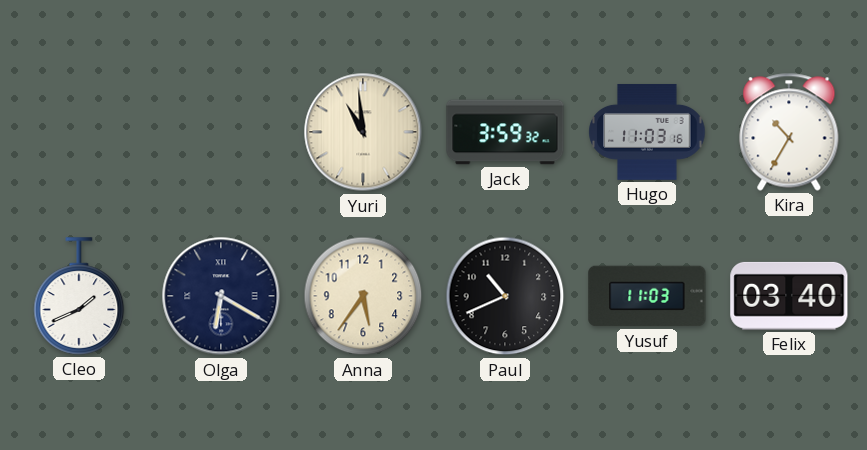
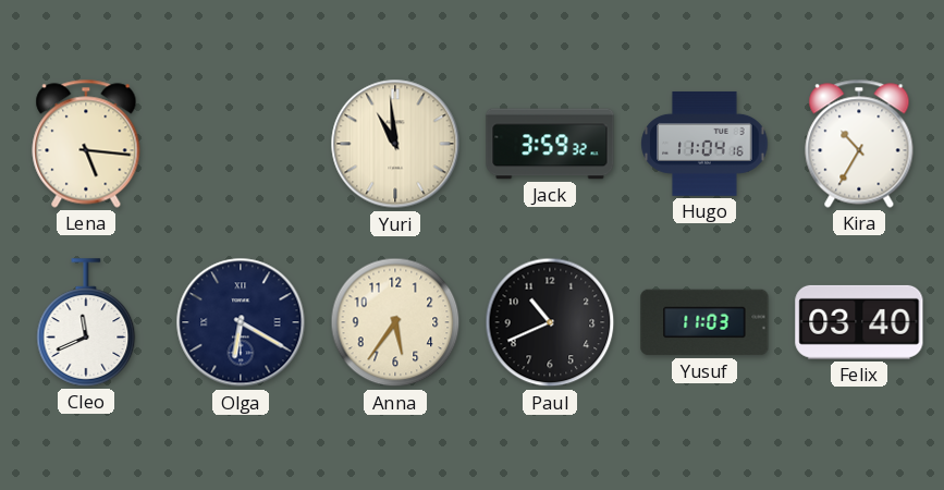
Lena: none -> 5:16
Hugo: 11:03 -> 11:04
Cleo: 1:41 -> 11:41
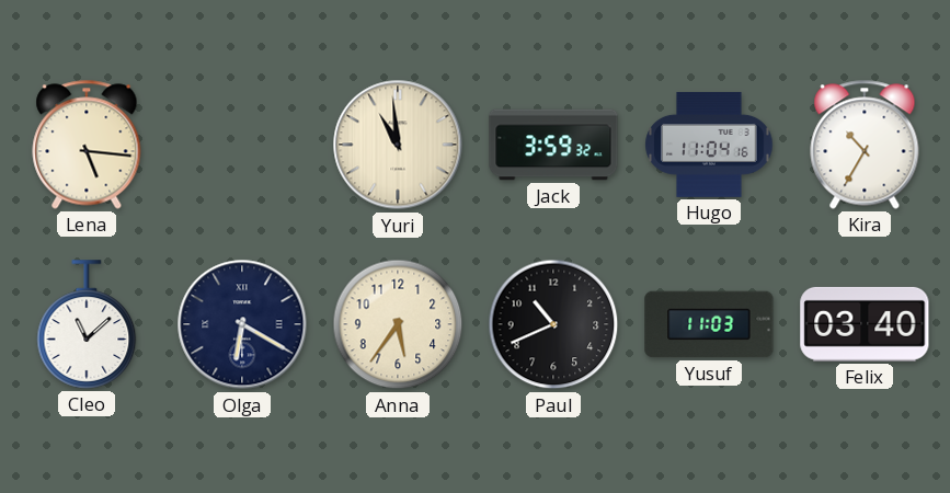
Cleo: 11:41 -> 11:08
